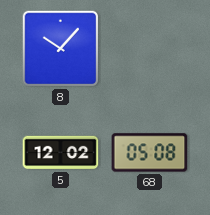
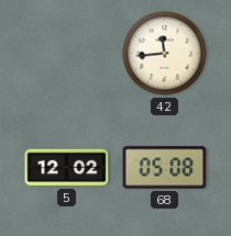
8: 10:07 -> none
42: none -> 11:44
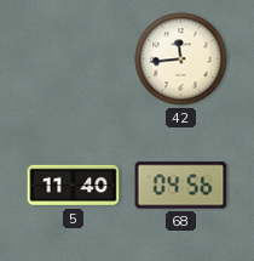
5: 12:02 -> 11:40
68: 05:08 -> 04:56
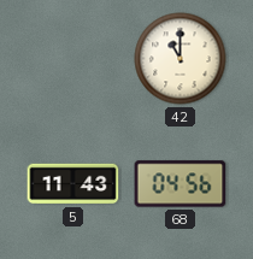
42: 11:44 -> 11:00
5: 11:40 -> 11:43
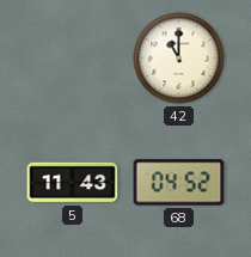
68: 04:56 -> 04:52
